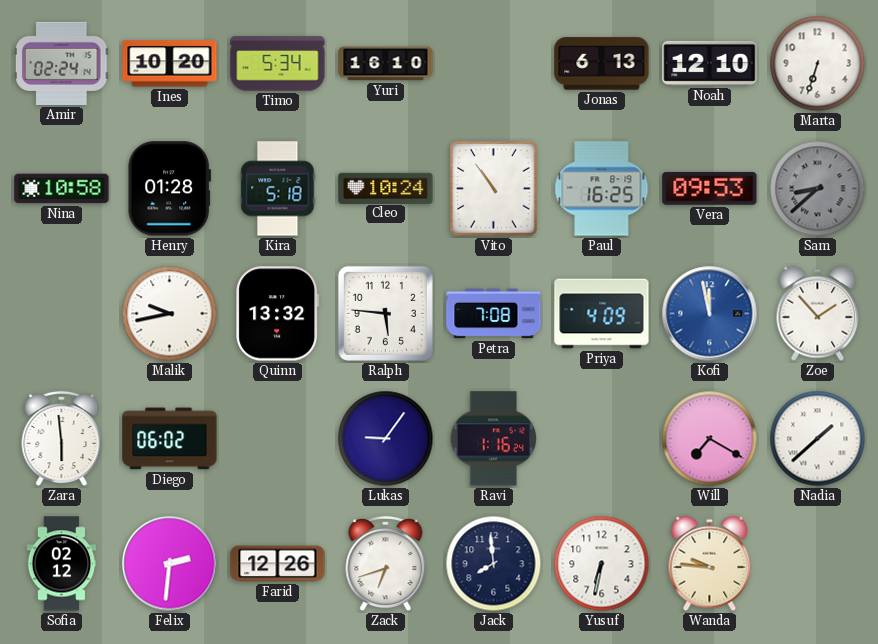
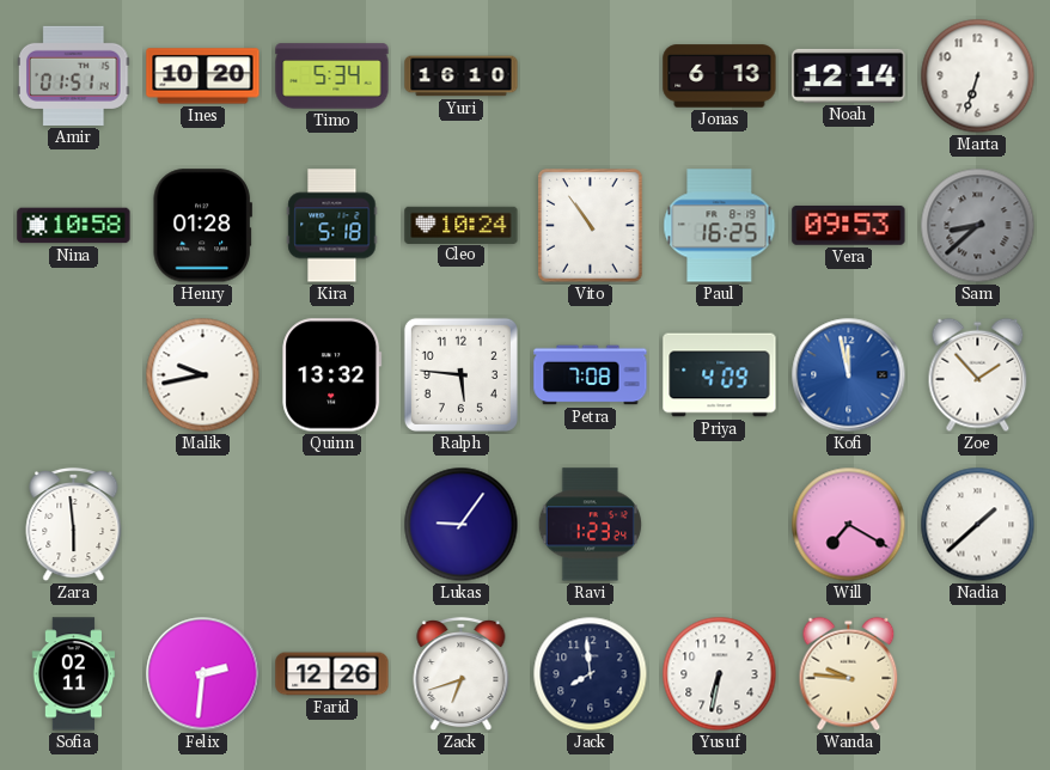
Amir: 02:24 -> 01:51
Noah: 12:10 -> 12:14
Diego: 06:02 -> none
Ravi: 1:16 -> 1:23
Sofia: 02:12 -> 02:11
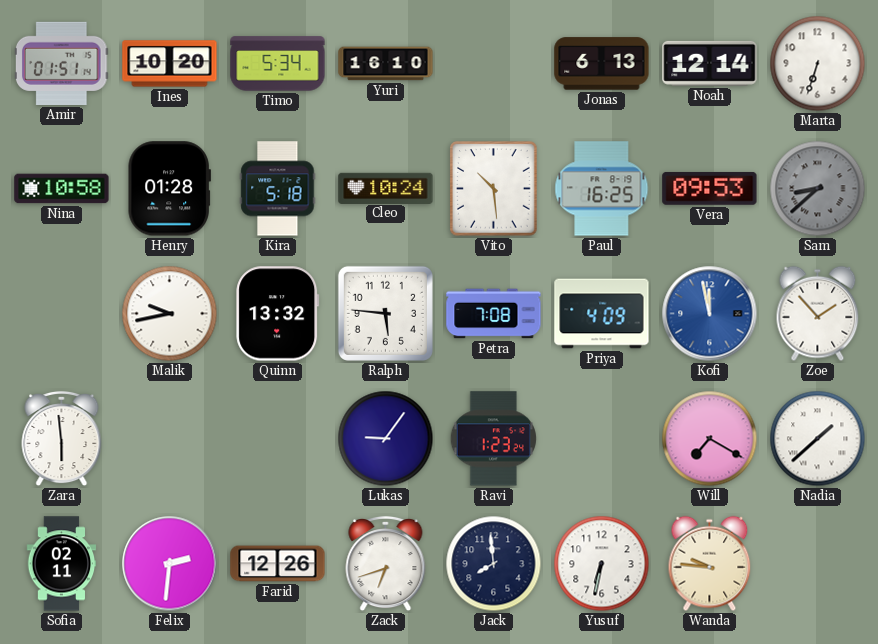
Vito: 10:54 -> 10:29
